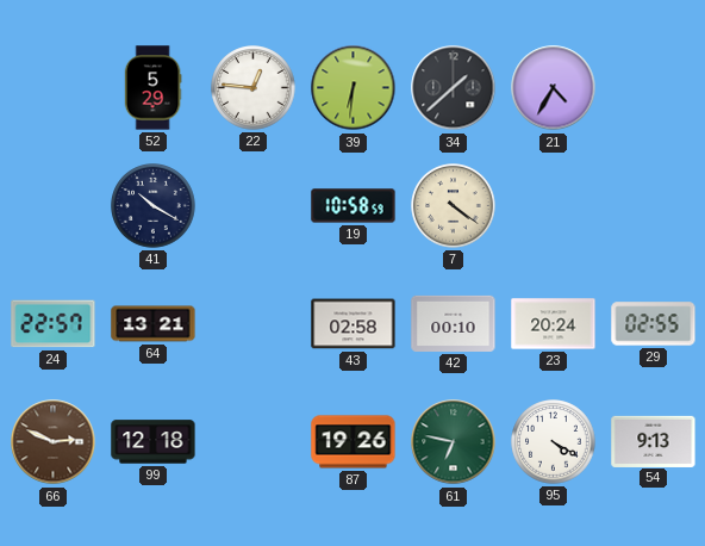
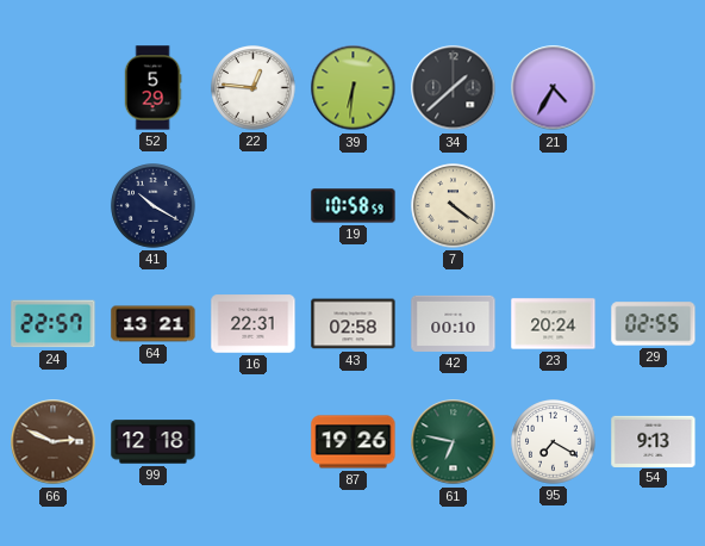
16: none -> 22:31
95: 4:20 -> 7:20
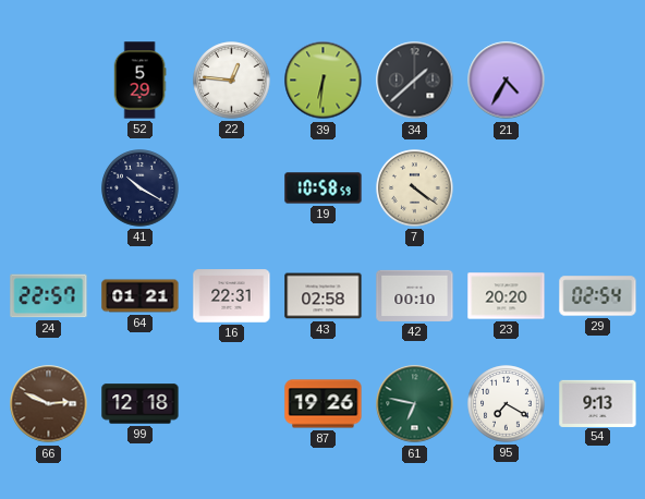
64: 13:21 -> 01:21
23: 20:24 -> 20:20
29: 02:55 -> 02:54
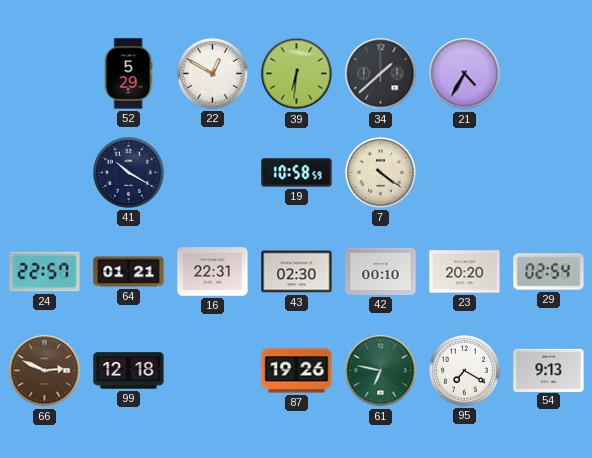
22: 12:46 -> 12:50
43: 02:58 -> 02:30
